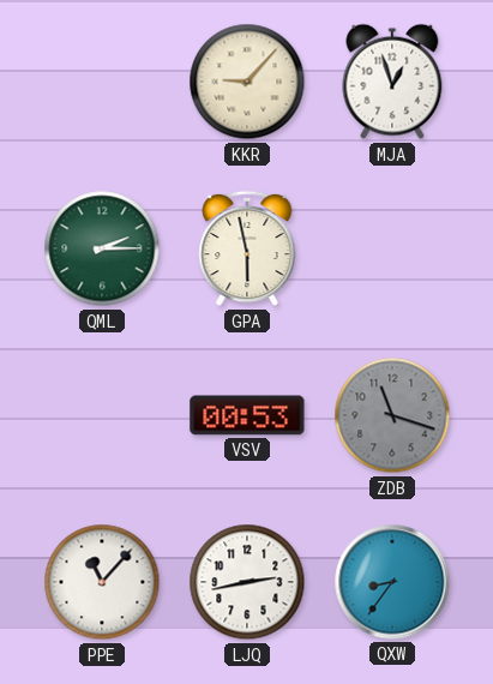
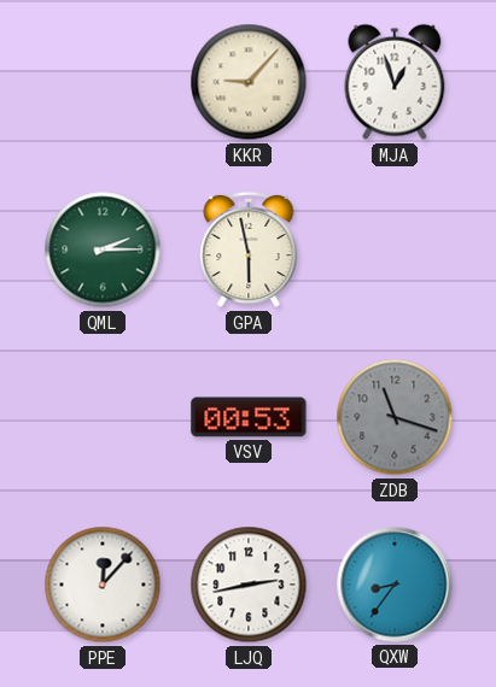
PPE: 11:07 -> 12:07
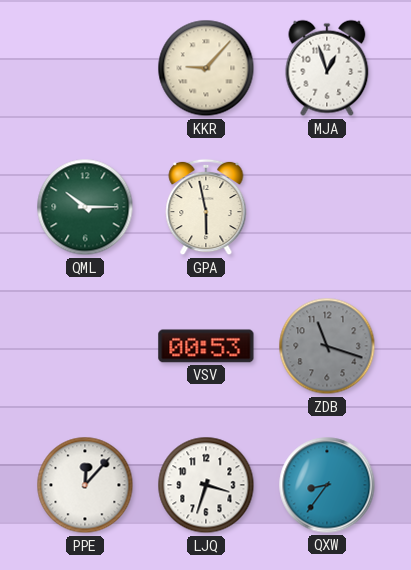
QML: 2:15 -> 10:15
LJQ: 2:43 -> 3:33
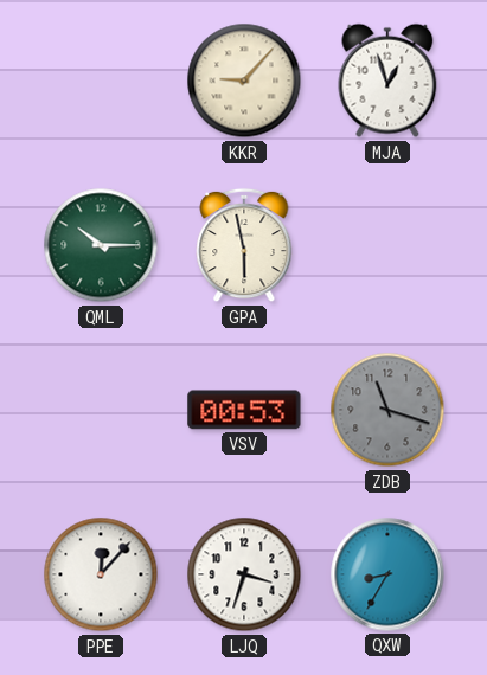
QXW: 8:36 -> 8:35
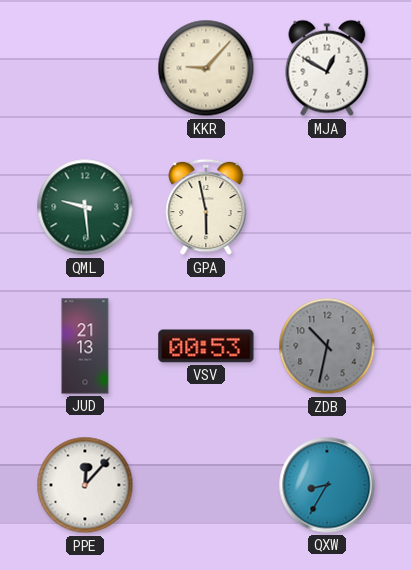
MJA: 12:57 -> 12:50
QML: 10:15 -> 9:29
JUD: none -> 21:13
ZDB: 11:18 -> 10:32
LJQ: 3:33 -> none
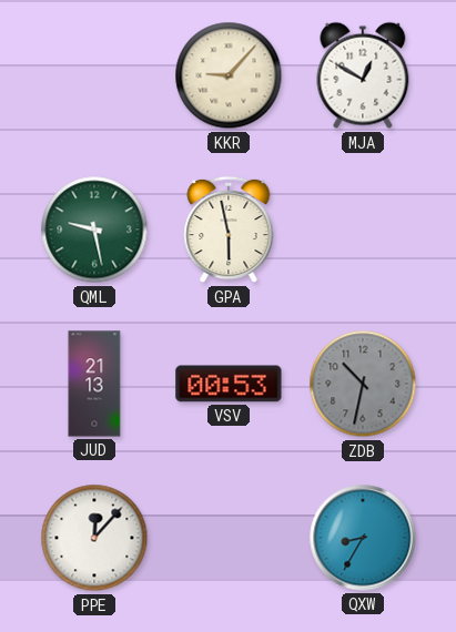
QML: 9:29 -> 9:28
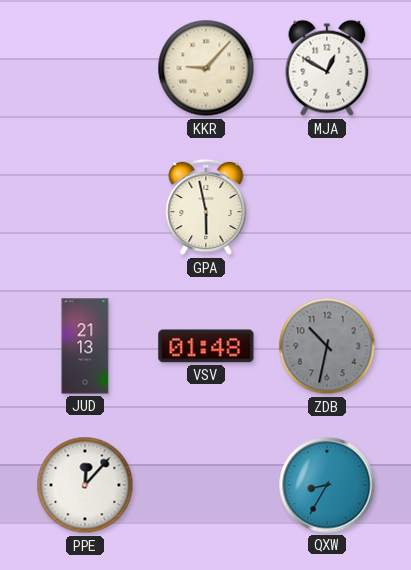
QML: 9:28 -> none
VSV: 00:53 -> 01:48
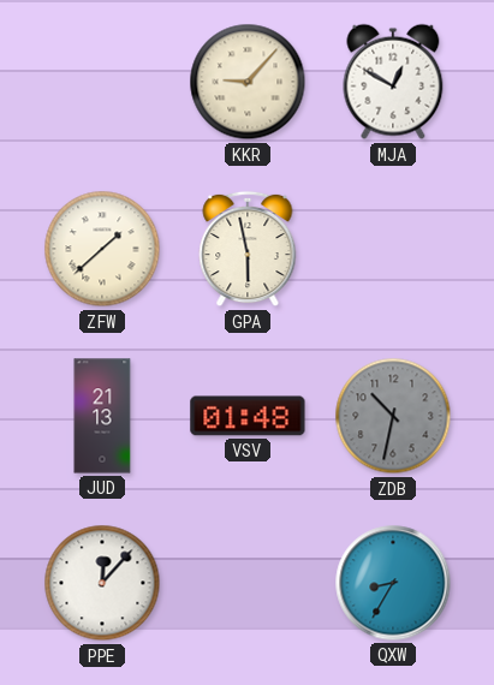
ZFW: none -> 1:38
